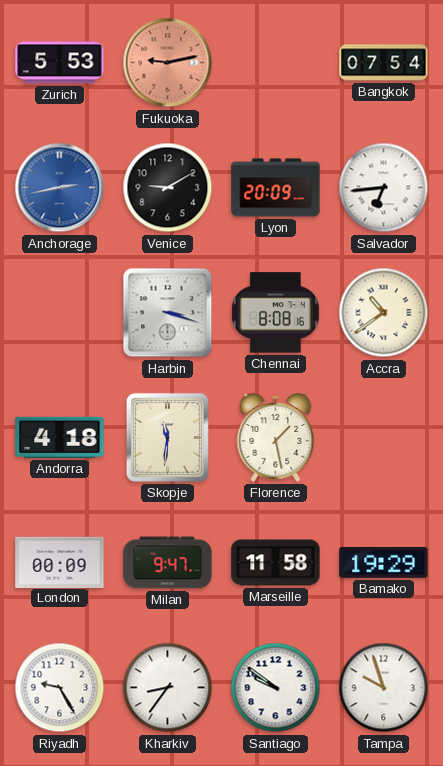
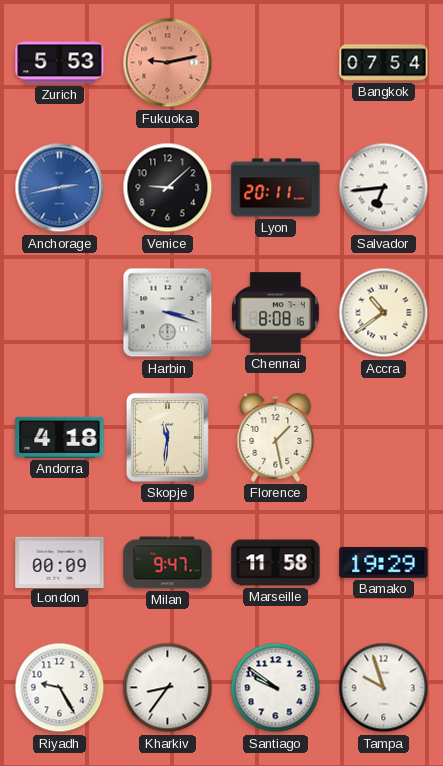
Venice: 9:10 -> 9:08
Lyon: 20:09 -> 20:11
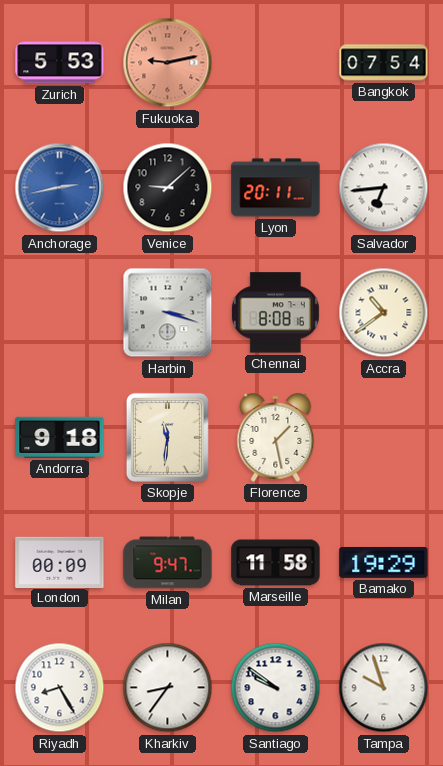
Andorra: 4:18 -> 9:18
Riyadh: 9:25 -> 8:25
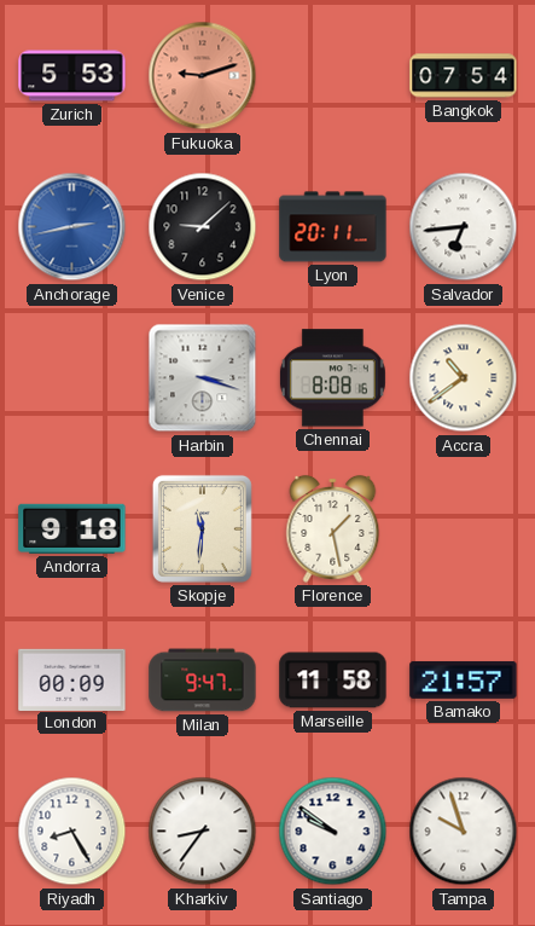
Fukuoka: 9:13 -> 9:12
Bamako: 19:29 -> 21:57
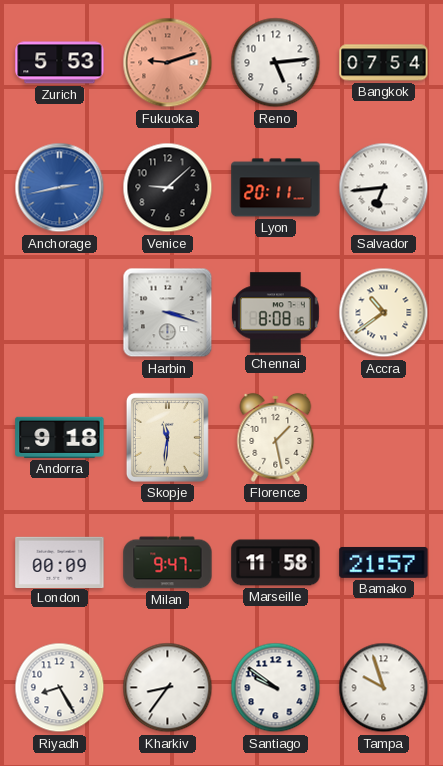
Reno: none -> 5:14
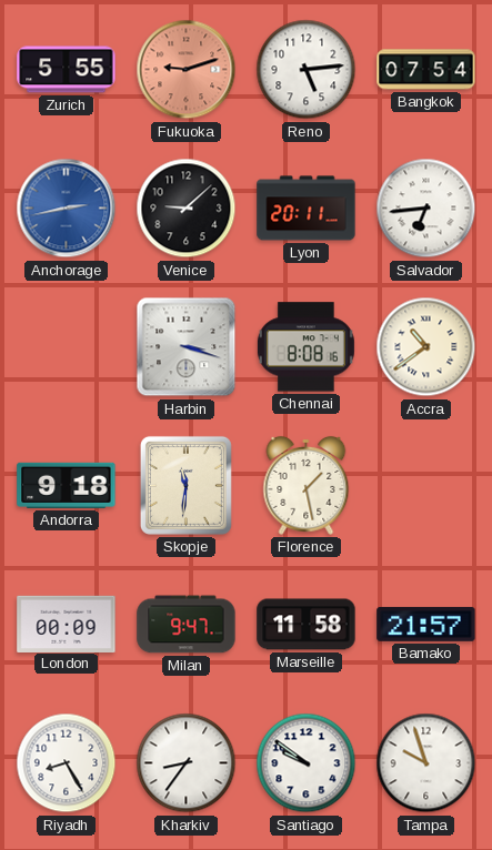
Zurich: 5:53 -> 5:55
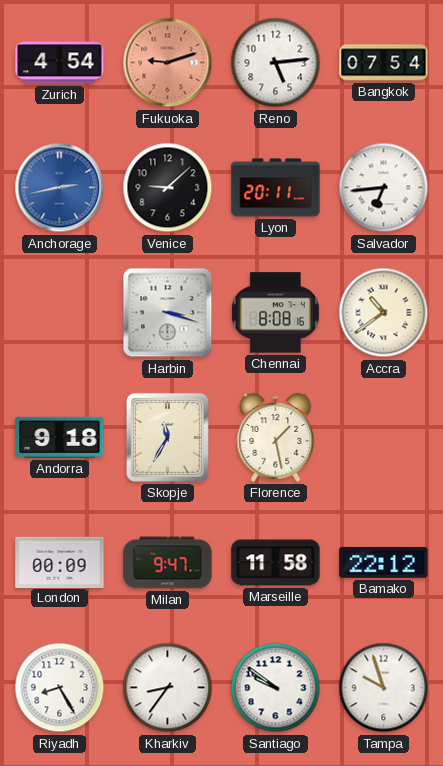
Zurich: 5:55 -> 4:54
Skopje: 11:31 -> 11:35
Bamako: 21:57 -> 22:12
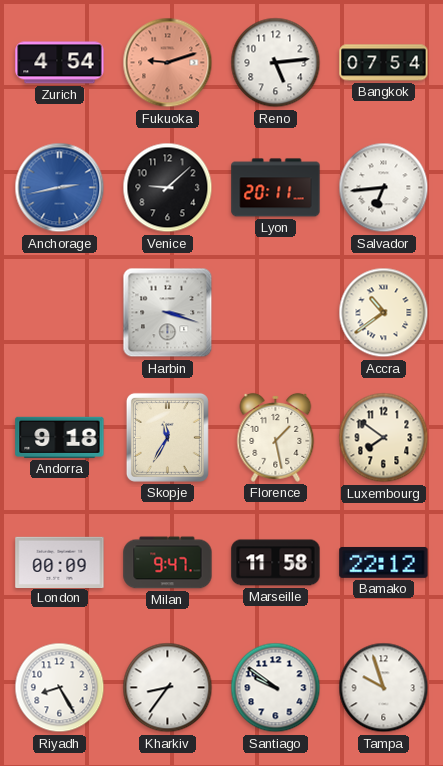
Chennai: 8:08 -> none
Luxembourg: none -> 7:51
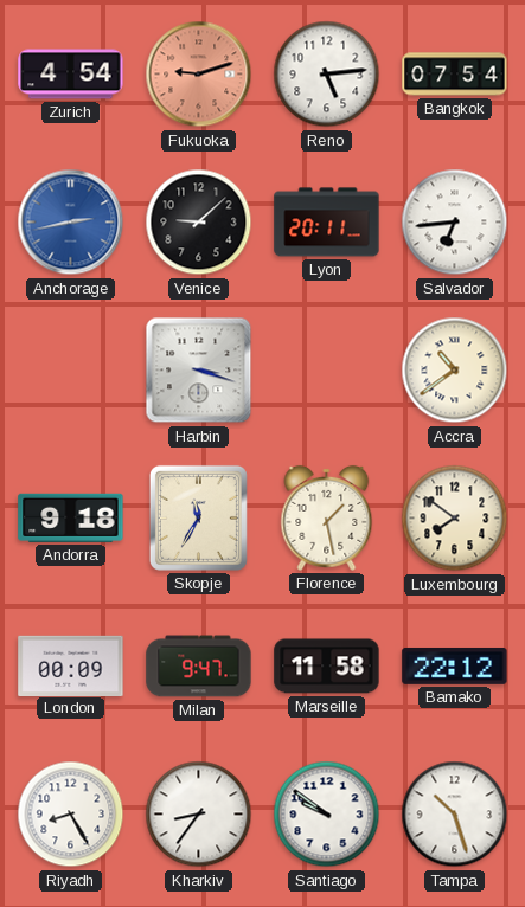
Tampa: 9:57 -> 10:27
